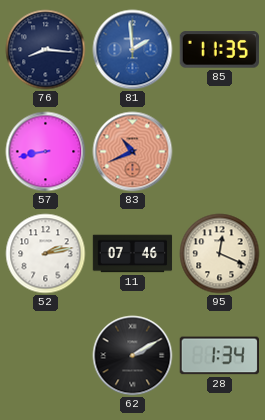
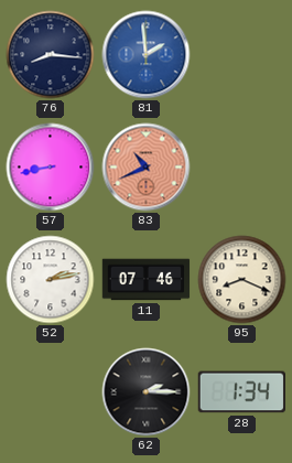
85: 11:35 -> none
95: 12:19 -> 8:19
62: 2:10 -> 2:15
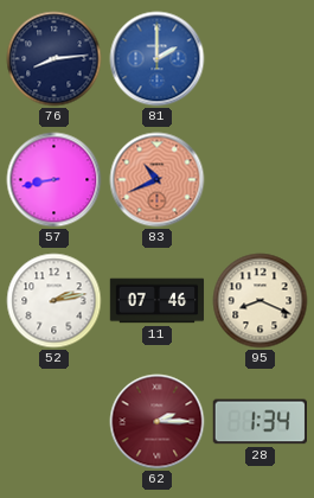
76: 8:16 -> 8:14
81: 1:59 -> 2:00
62 dial: black -> burgundy
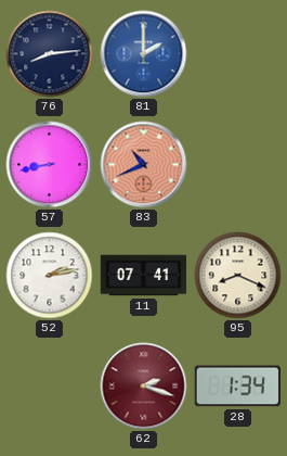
11: 07:46 -> 07:41
62: 2:15 -> 2:18
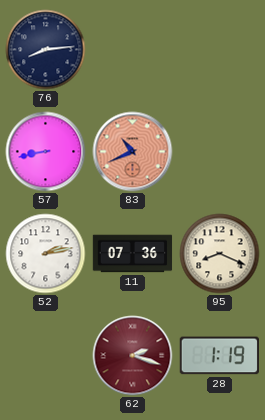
81: 2:00 -> none
11: 07:41 -> 07:36
28: 1:34 -> 1:19
